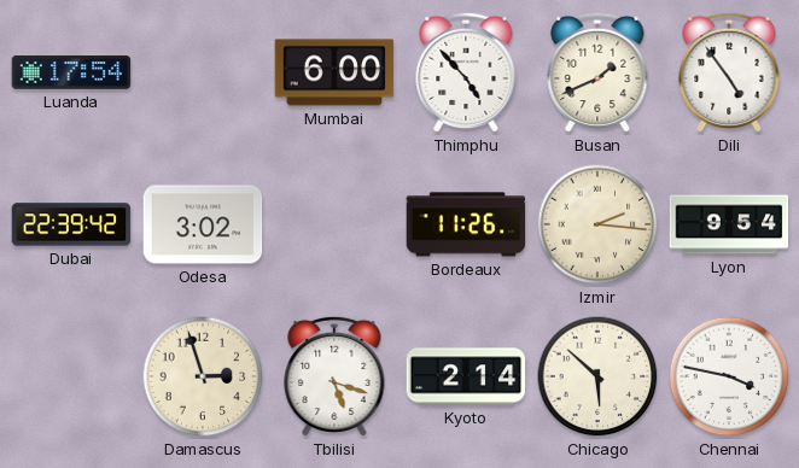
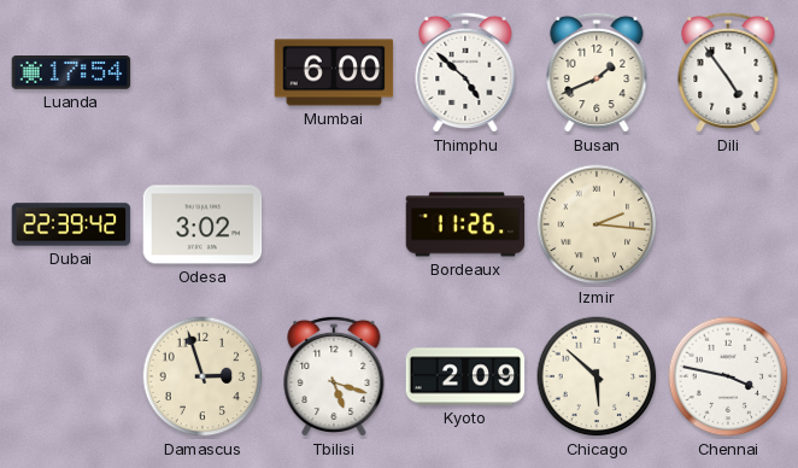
Thimphu: 4:53 -> 4:52
Lyon: 9:54 -> none
Kyoto: 2:14 -> 2:09
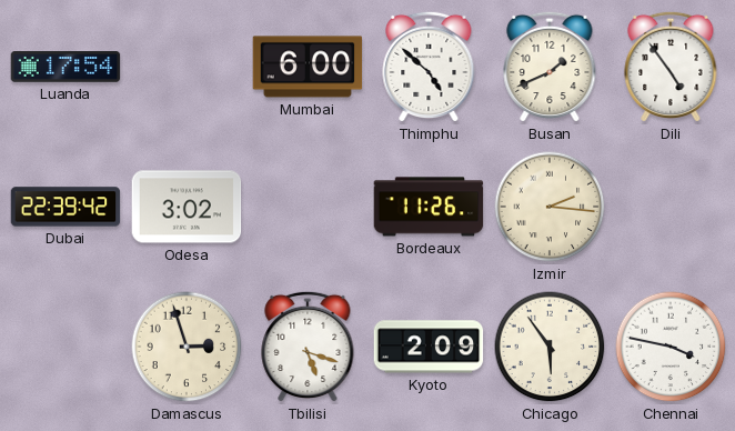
Chicago: 5:52 -> 5:54
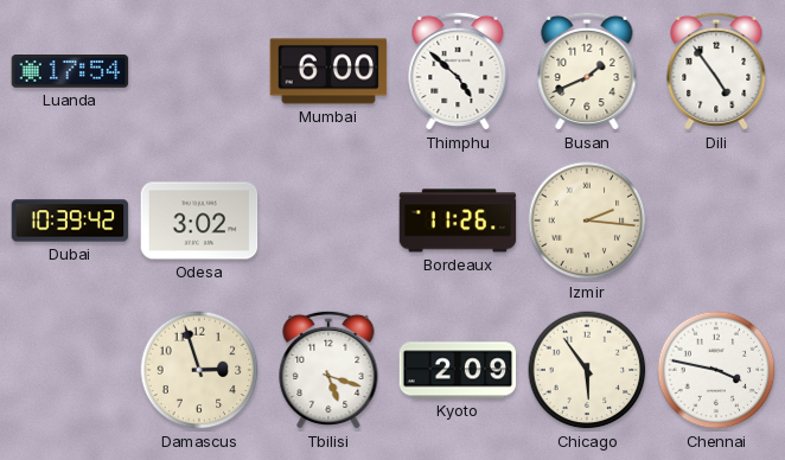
Dubai: 22:39 -> 10:39
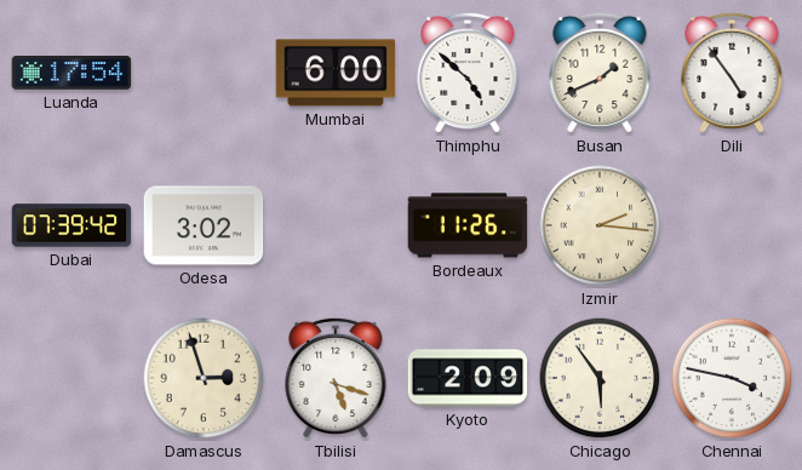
Dubai: 10:39 -> 07:39
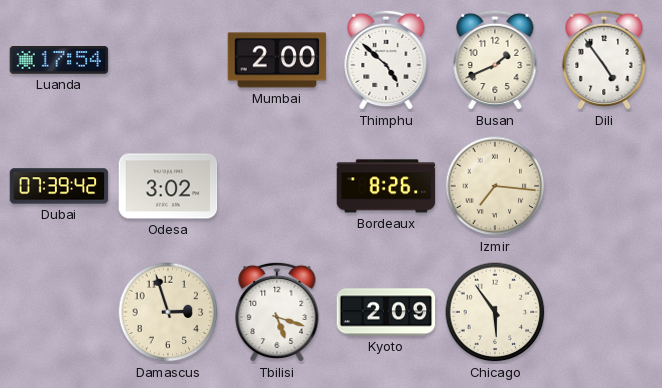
Mumbai: 6:00 -> 2:00
Bordeaux: 11:26 -> 8:26
Izmir: 2:16 -> 7:16
Chennai: 3:47 -> none
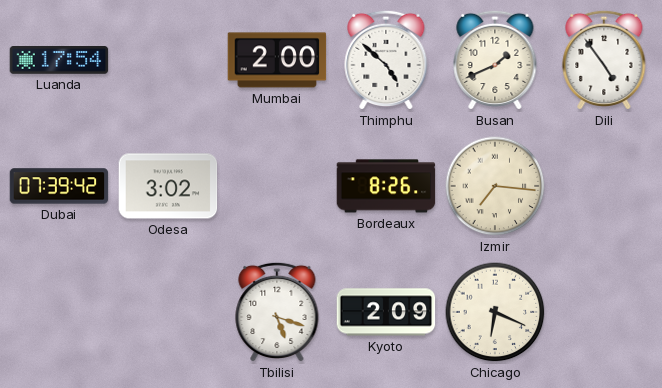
Damascus: 2:57 -> none
Chicago: 5:54 -> 6:19
